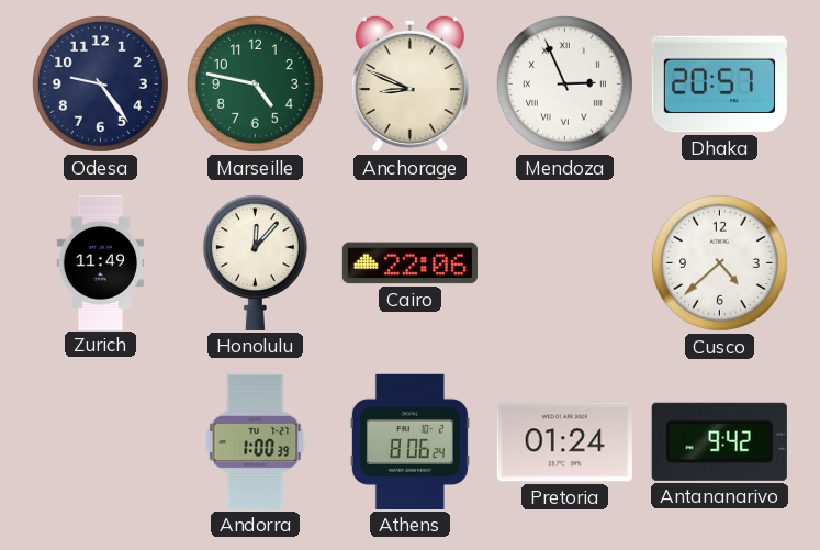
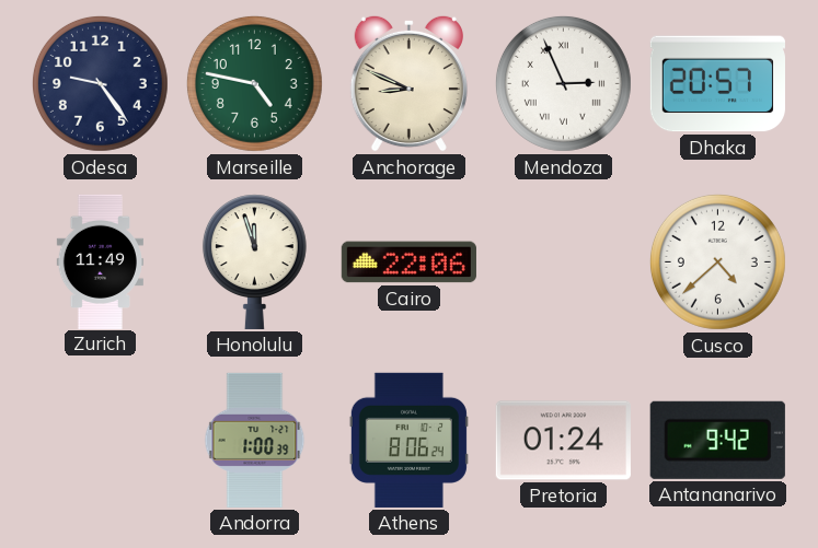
Honolulu: 12:07 -> 11:57
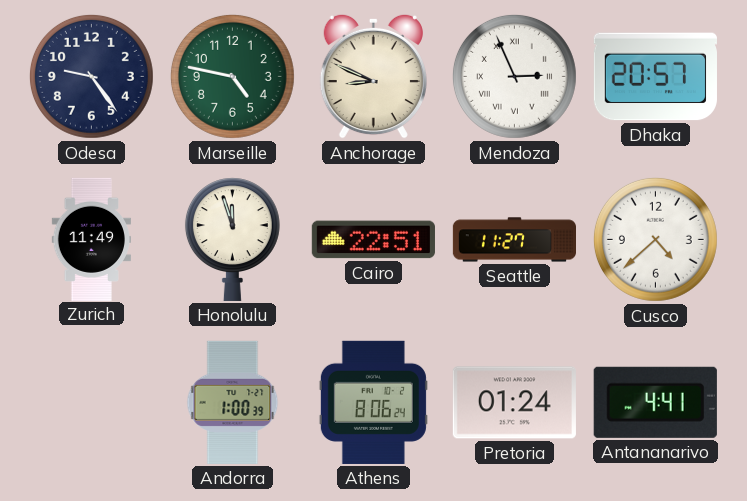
Cairo: 22:06 -> 22:51
Seattle: none -> 11:27
Antananarivo: 9:42 -> 4:41
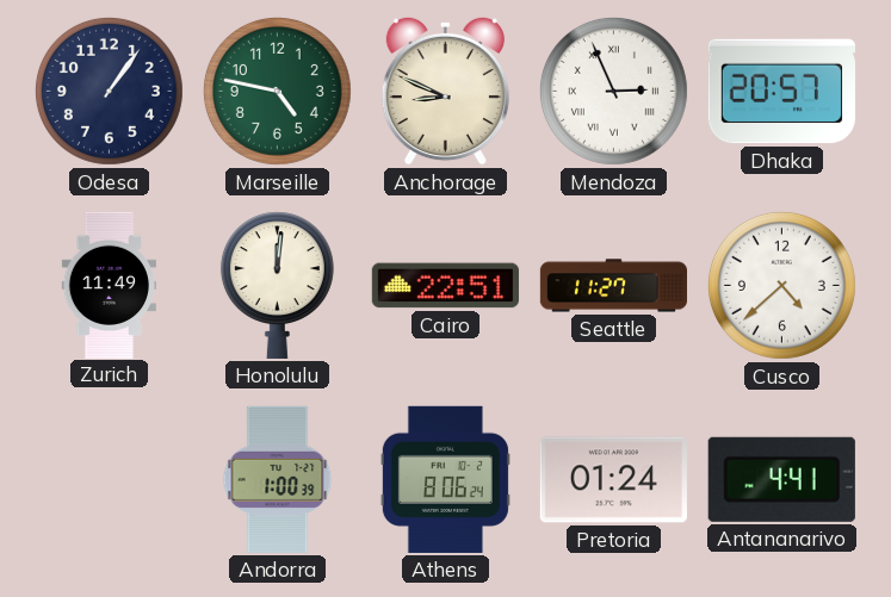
Odesa: 9:24 -> 1:06
Honolulu: 11:57 -> 12:01
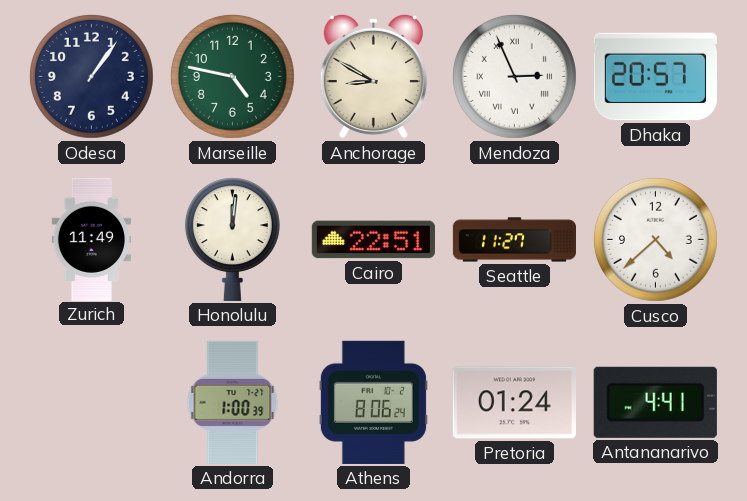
Anchorage: 8:49 -> 8:50
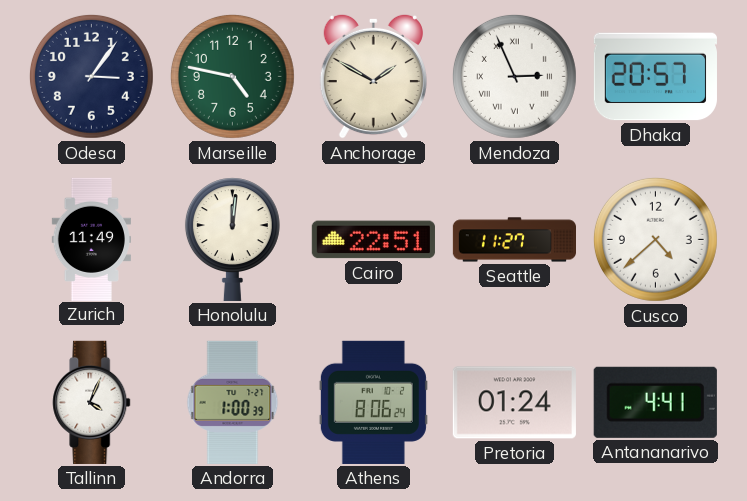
Odesa: 1:06 -> 3:06
Anchorage: 8:50 -> 1:50
Tallinn: none -> 4:04
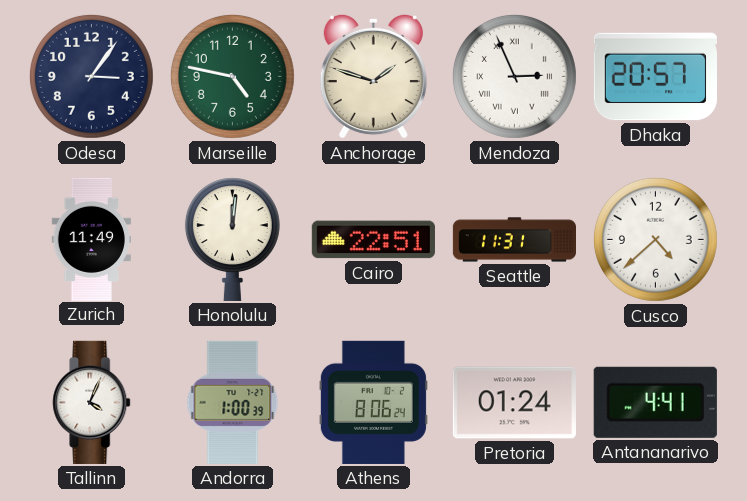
Anchorage: 1:50 -> 1:48
Seattle: 11:27 -> 11:31
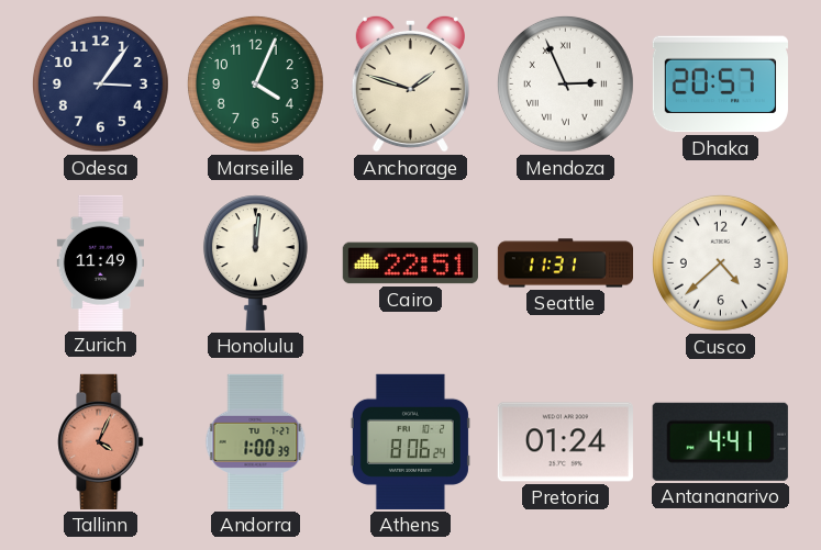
Marseille: 4:47 -> 4:04
Tallinn dial: white -> salmon
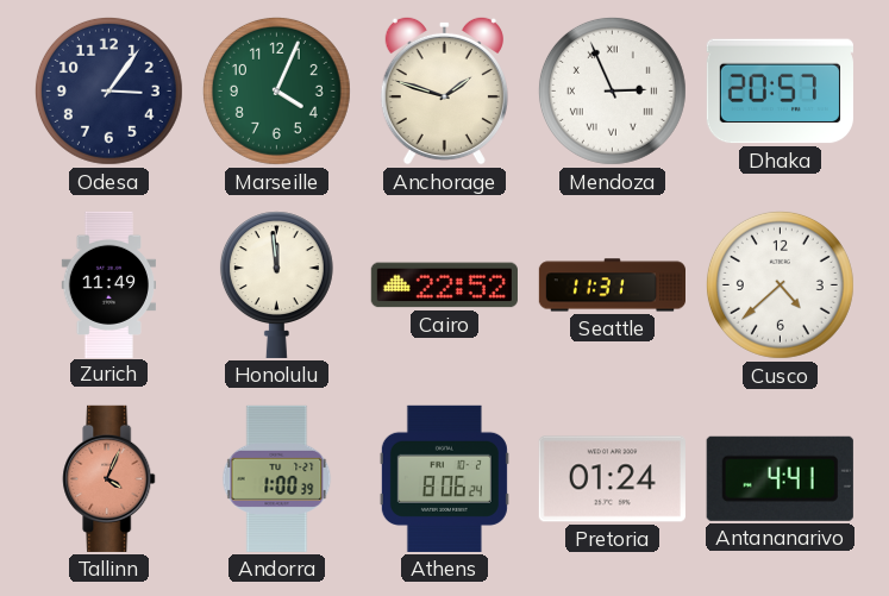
Honolulu: 12:01 -> 11:59
Cairo: 22:51 -> 22:52
